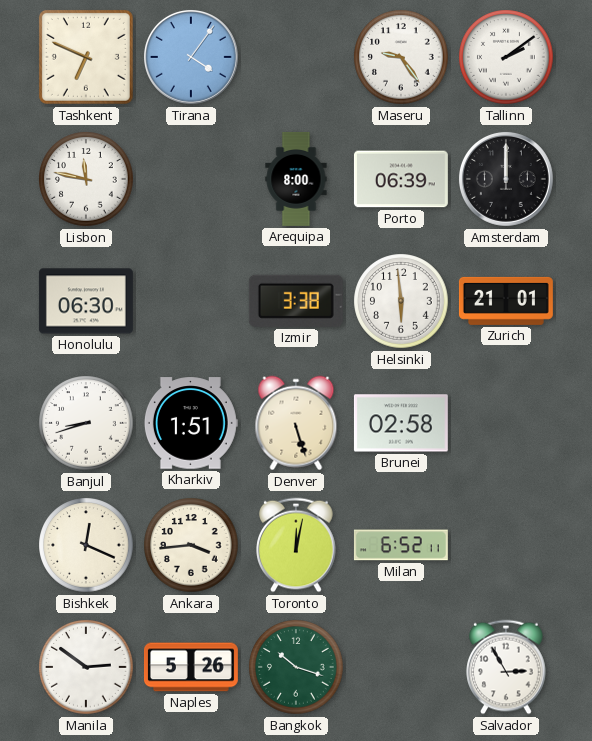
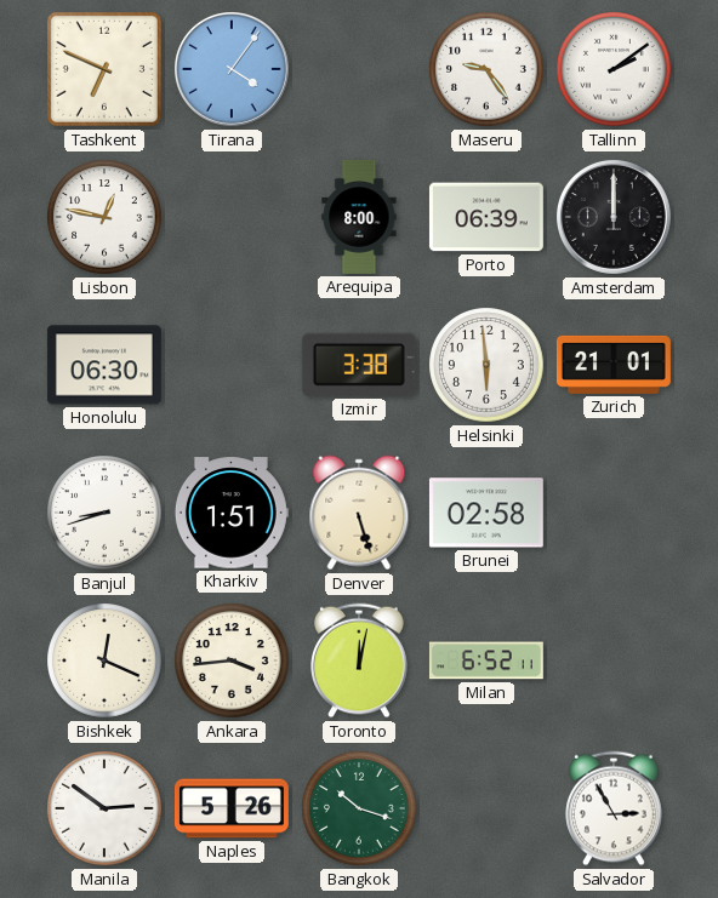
Lisbon: 11:47 -> 12:47
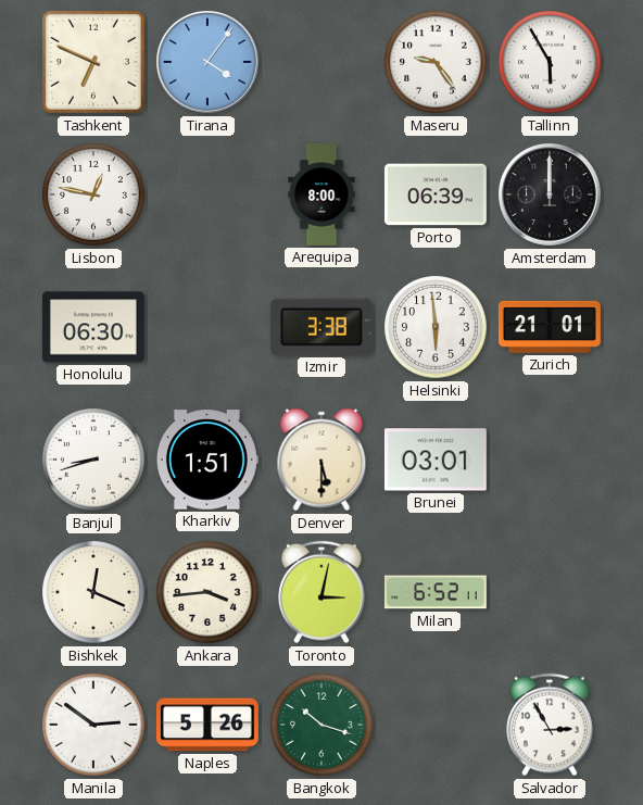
Tallinn: 2:09 -> 5:55
Denver: 5:27 -> 5:30
Brunei: 02:58 -> 03:01
Toronto: 12:02 -> 3:02
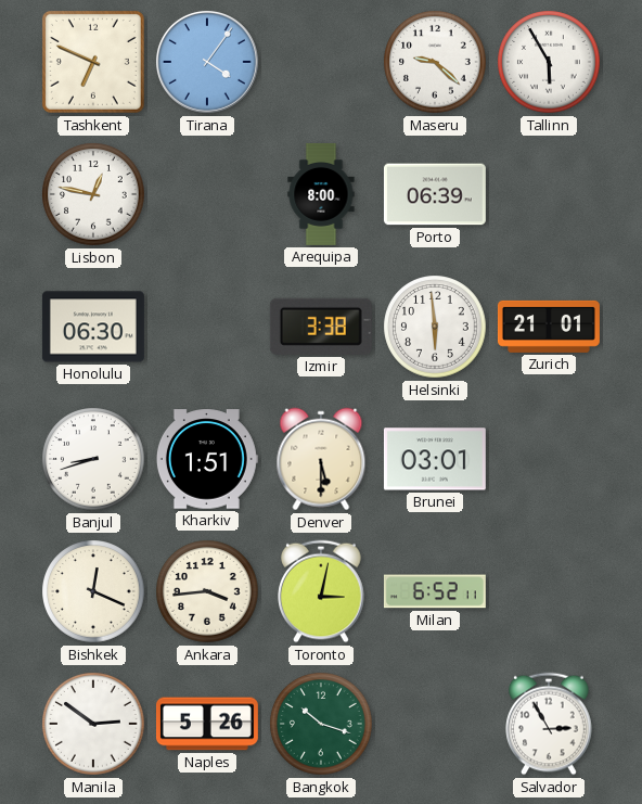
Maseru: 9:24 -> 9:22
Amsterdam: 12:00 -> none
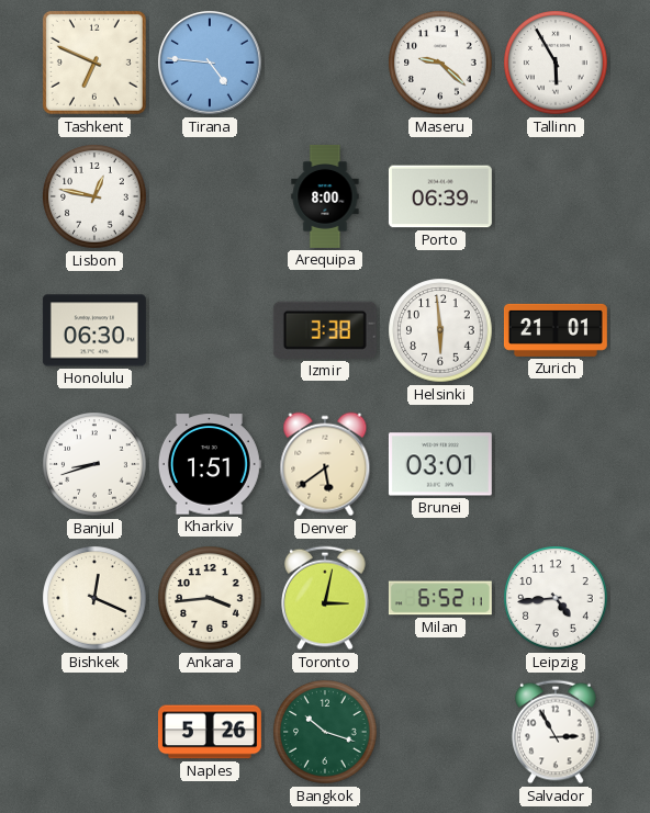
Tirana: 4:06 -> 4:46
Denver: 5:30 -> 5:39
Leipzig: none -> 4:44
Manila: 2:51 -> none
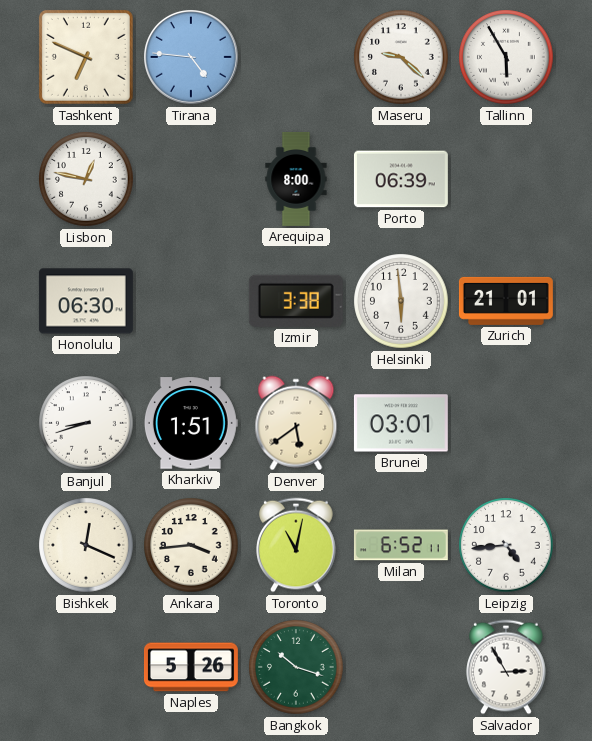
Toronto: 3:02 -> 11:02
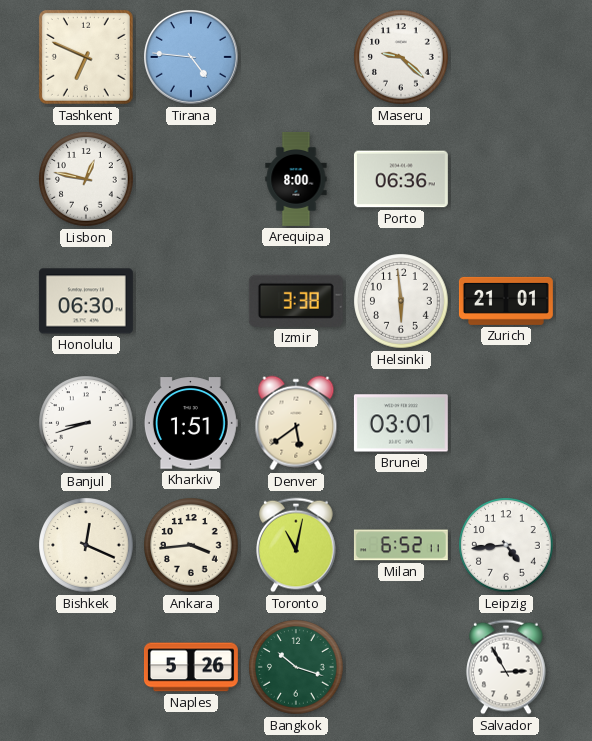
Tallinn: 5:55 -> none
Porto: 06:39 -> 06:36
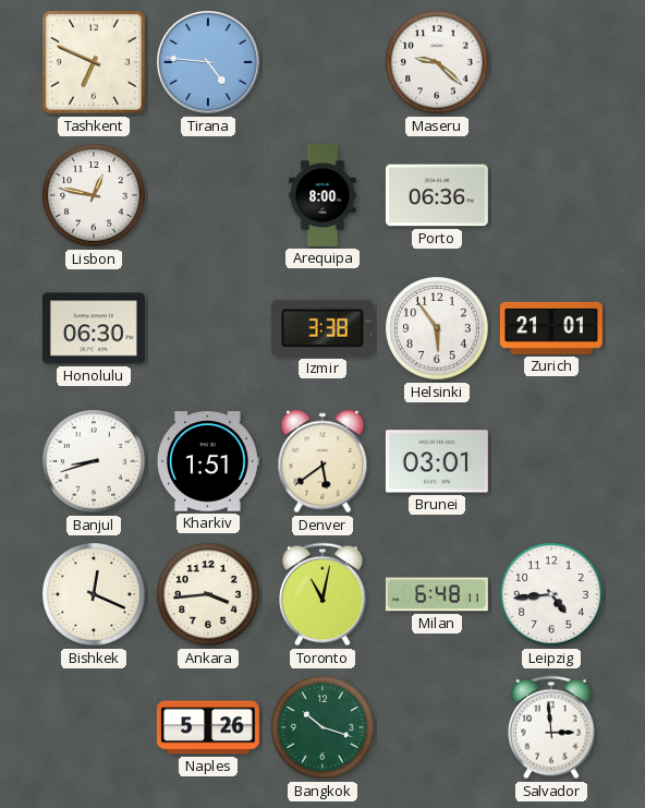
Helsinki: 5:59 -> 5:54
Milan: 6:52 -> 6:48
Salvador: 2:55 -> 2:59
